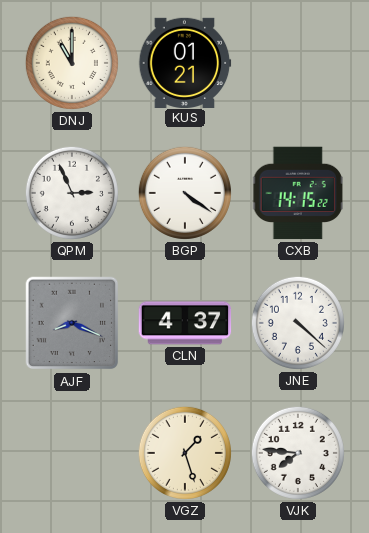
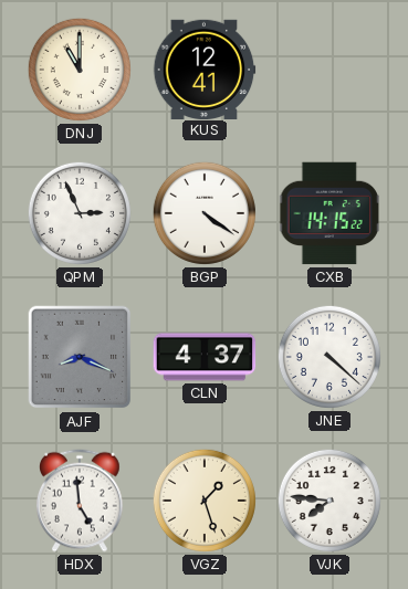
KUS: 01:21 -> 12:41
HDX: none -> 4:59
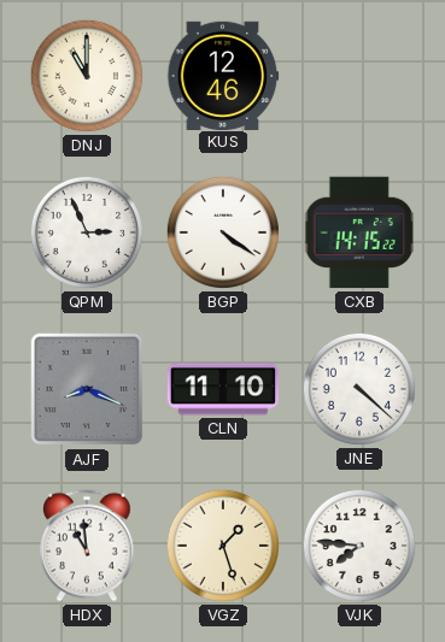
KUS: 12:41 -> 12:46
CLN: 4:37 -> 11:10
HDX: 4:59 -> 10:59
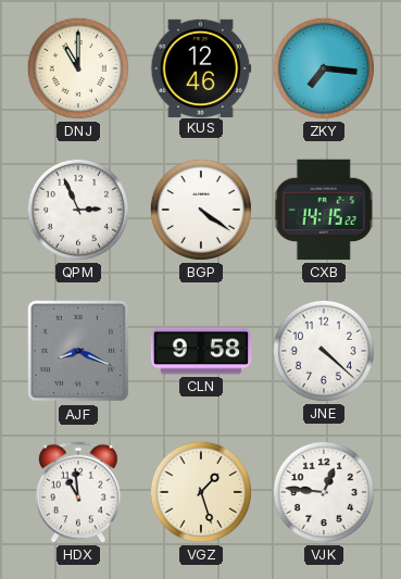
ZKY: none -> 7:16
CLN: 11:10 -> 9:58
VJK: 7:46 -> 12:46
